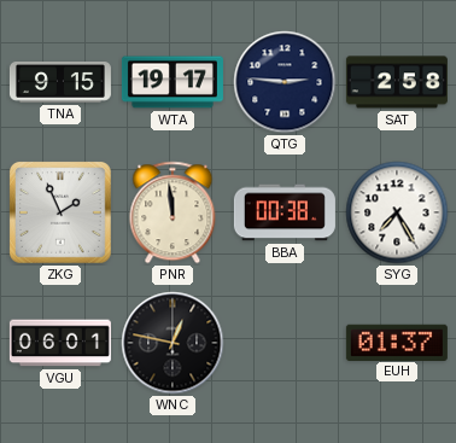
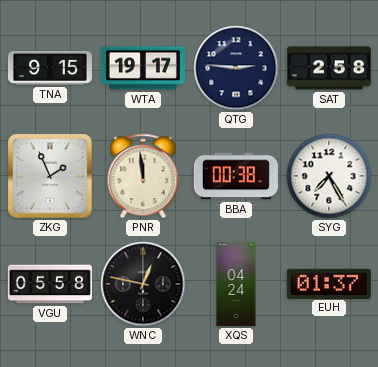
VGU: 06:01 -> 05:58
XQS: none -> 04:24
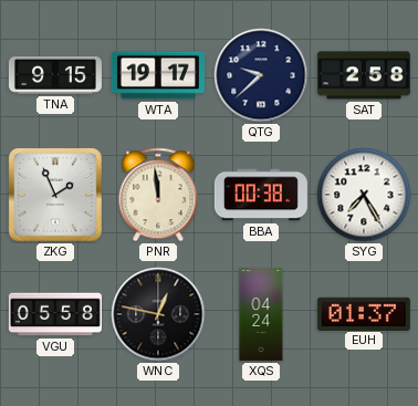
QTG: 2:46 -> 9:38
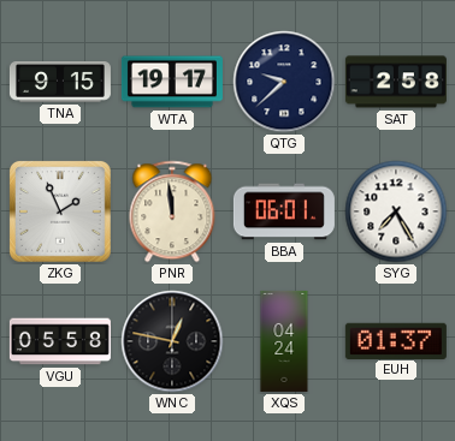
BBA: 00:38 -> 06:01
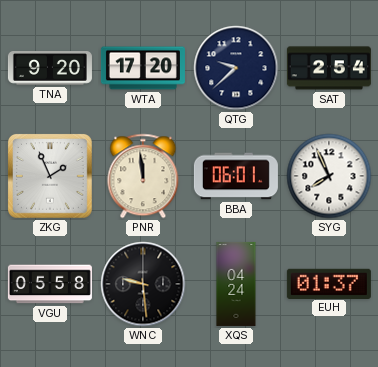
TNA: 9:15 -> 9:20
WTA: 19:17 -> 17:20
SAT: 2:58 -> 2:54
SYG: 7:25 -> 7:56
WNC: 12:47 -> 9:29
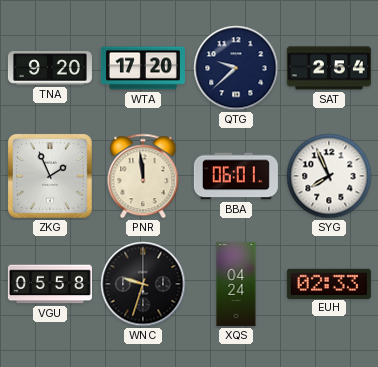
WNC: 9:29 -> 9:33
EUH: 01:37 -> 02:33
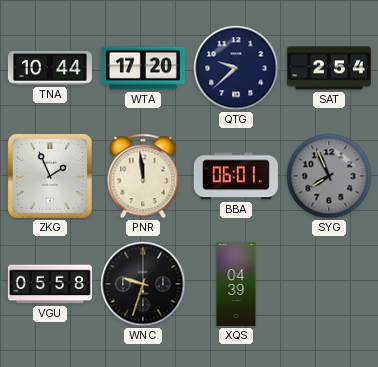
TNA: 9:20 -> 10:44
SYG dial: white -> grey
XQS: 04:24 -> 04:39
EUH: 02:33 -> none
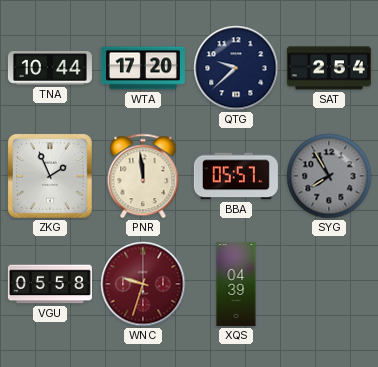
BBA: 06:01 -> 05:57
SYG: 7:56 -> 7:55
WNC dial: black -> burgundy
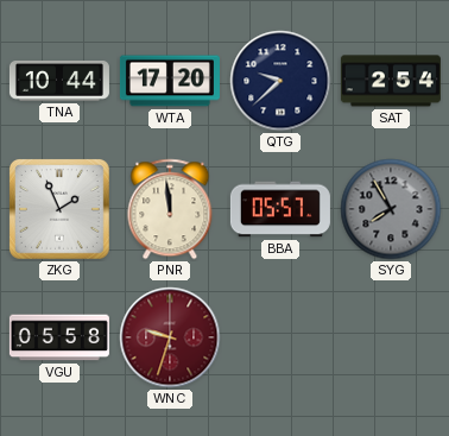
XQS: 04:39 -> none
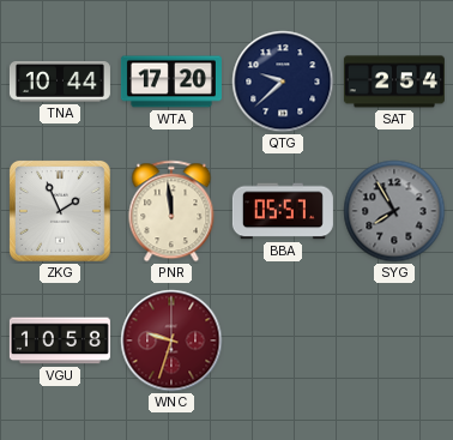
VGU: 05:58 -> 10:58
